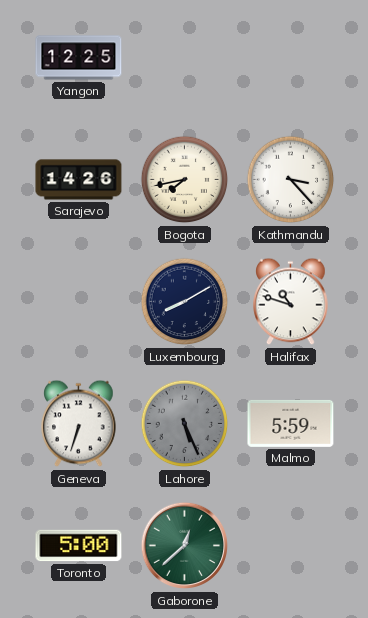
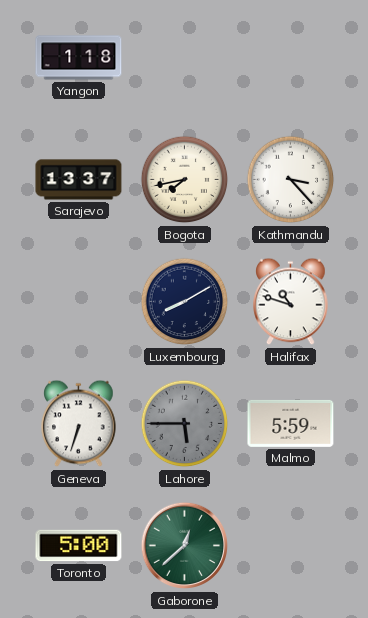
Yangon: 12:25 -> 1:18
Sarajevo: 14:26 -> 13:37
Lahore: 5:26 -> 5:45
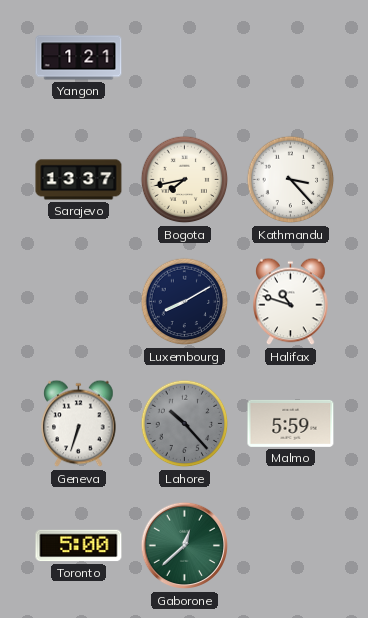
Yangon: 1:18 -> 1:21
Lahore: 5:45 -> 10:23
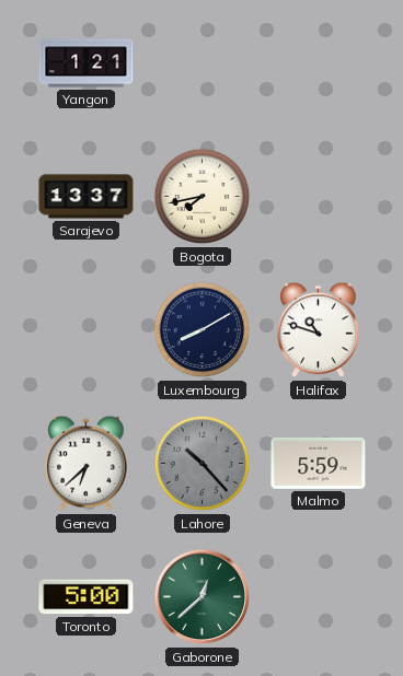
Kathmandu: 3:23 -> none
Geneva: 6:33 -> 6:38
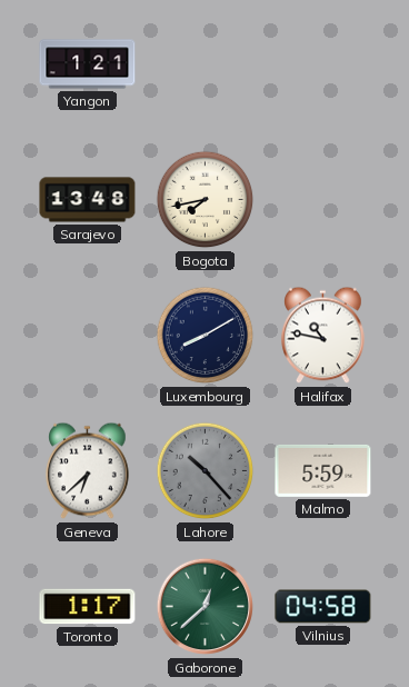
Sarajevo: 13:37 -> 13:48
Halifax: 10:48 -> 10:47
Toronto: 5:00 -> 1:17
Vilnius: none -> 04:58
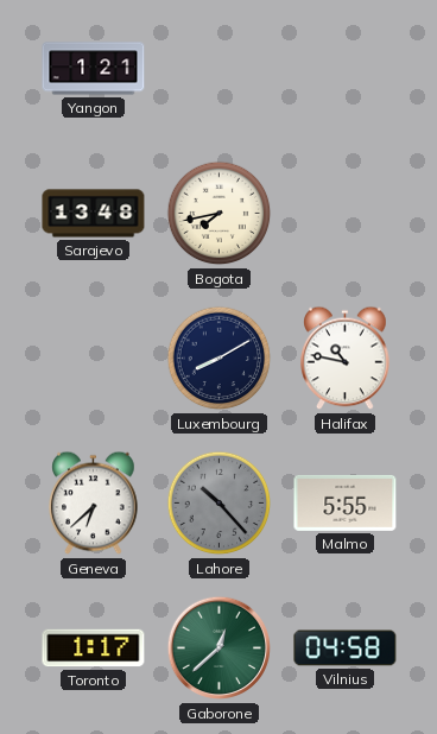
Malmo: 5:59 -> 5:55
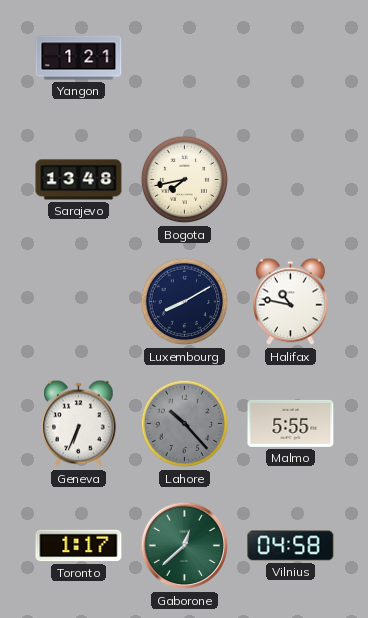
Geneva: 6:38 -> 6:34
